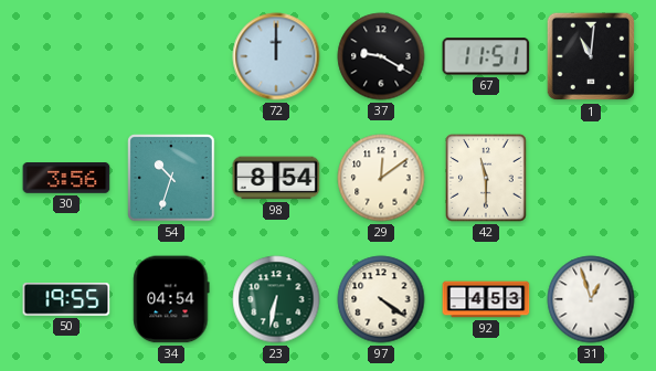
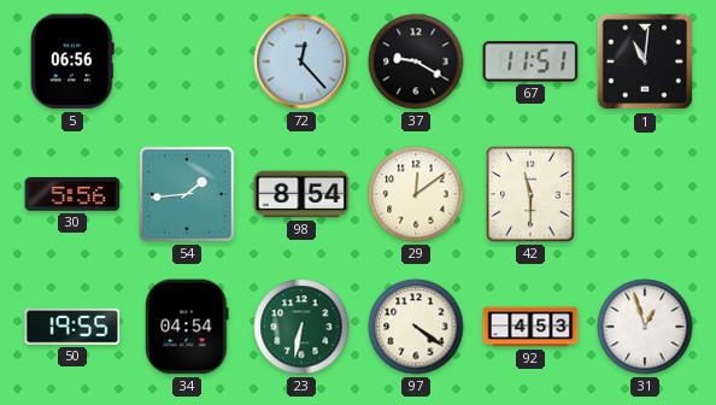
5: none -> 06:56
72: 12:00 -> 12:23
30: 3:56 -> 5:56
54: 10:33 -> 1:44
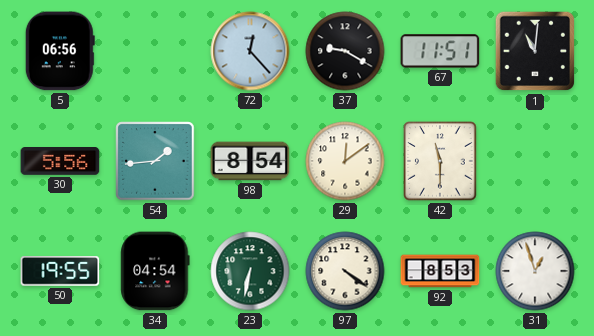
92: 4:53 -> 8:53
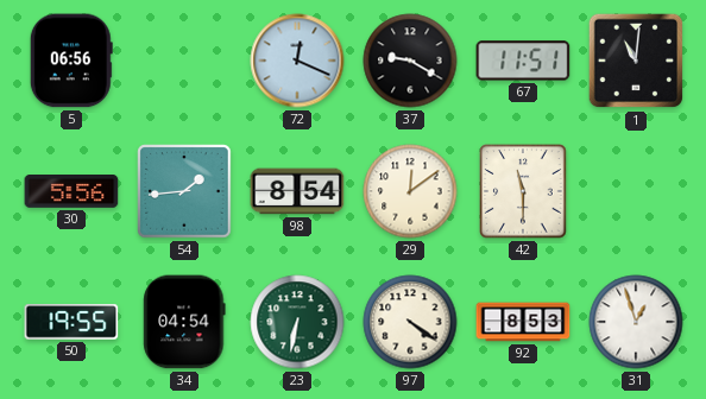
72: 12:23 -> 12:19
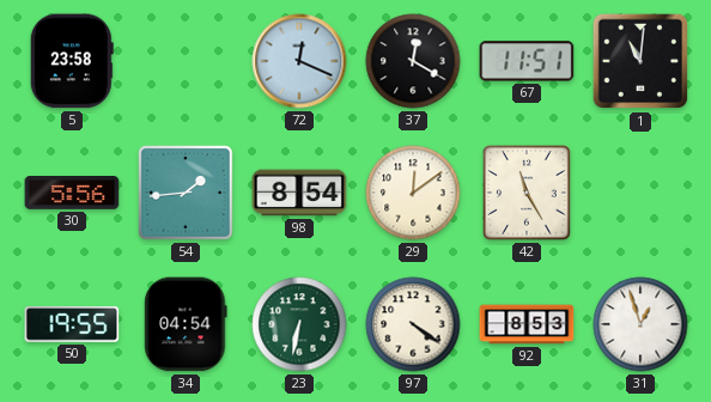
5: 06:56 -> 23:58
37: 9:20 -> 12:20
42: 11:30 -> 11:25
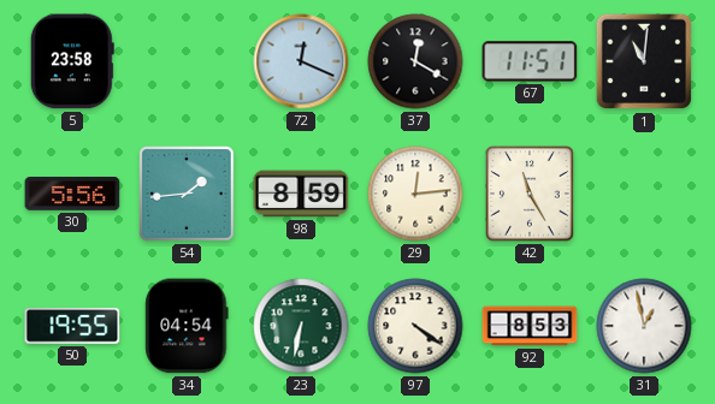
98: 8:54 -> 8:59
29: 12:09 -> 12:14
31: 12:57 -> 12:58
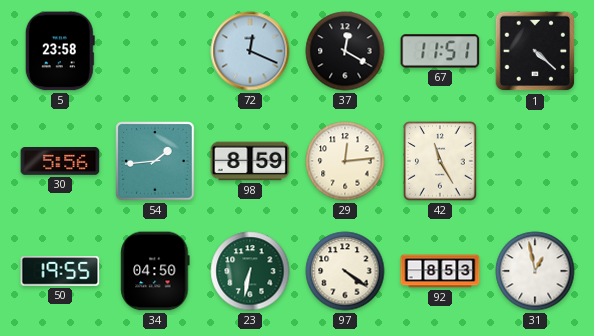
1: 11:01 -> 4:22
34: 04:54 -> 04:50
